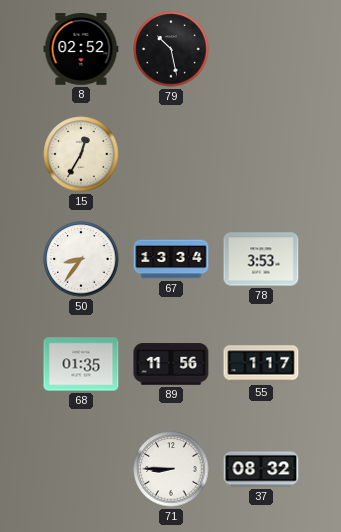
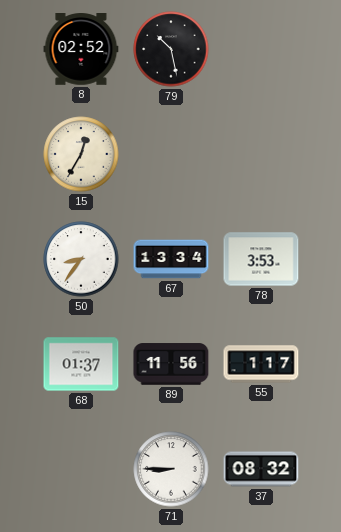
68: 01:35 -> 01:37
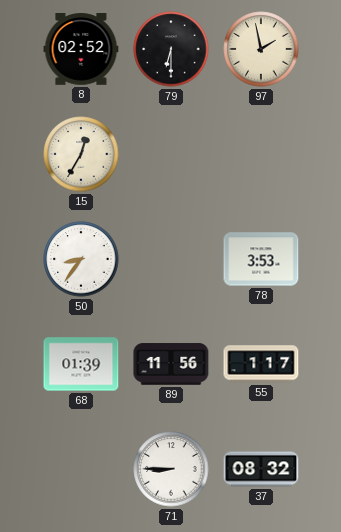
79: 10:28 -> 6:30
97: none -> 1:58
67: 13:34 -> none
68: 01:37 -> 01:39
